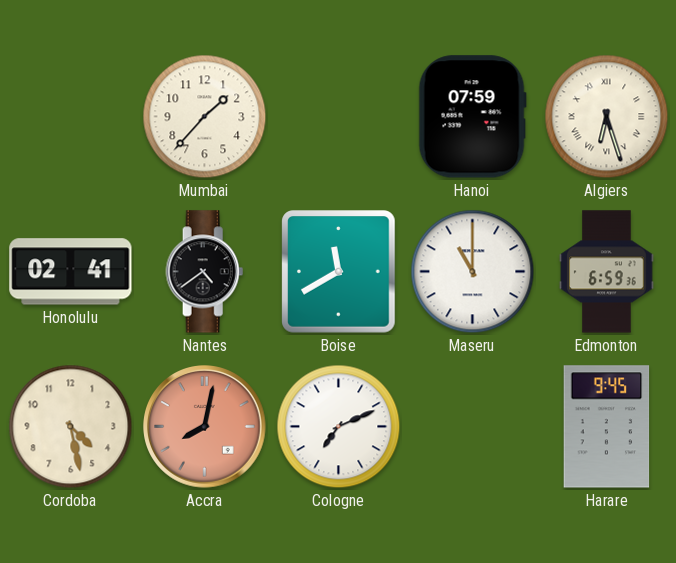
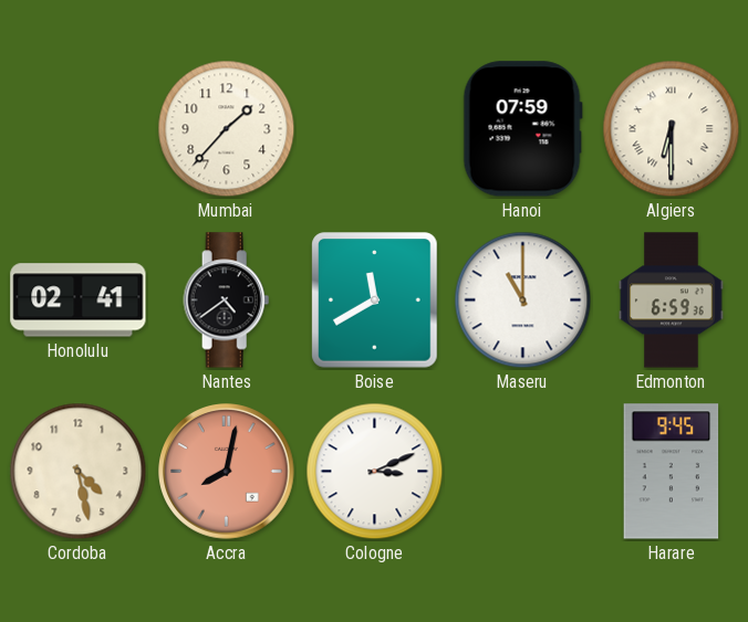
Algiers: 6:27 -> 6:30
Cologne: 7:11 -> 3:11
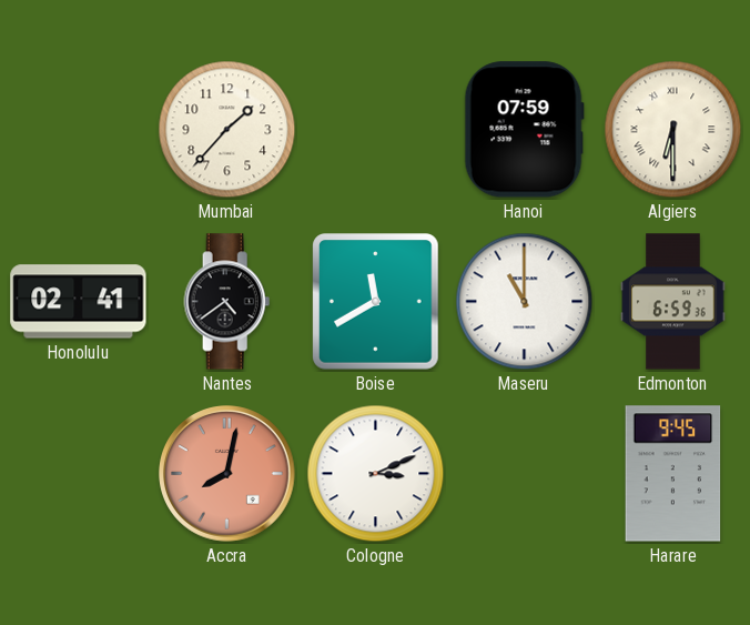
Cordoba: 4:28 -> none
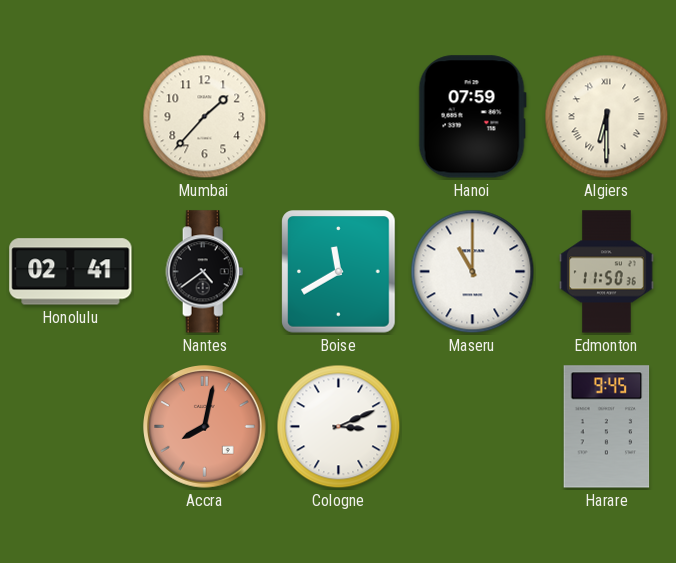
Edmonton: 6:59 -> 11:50
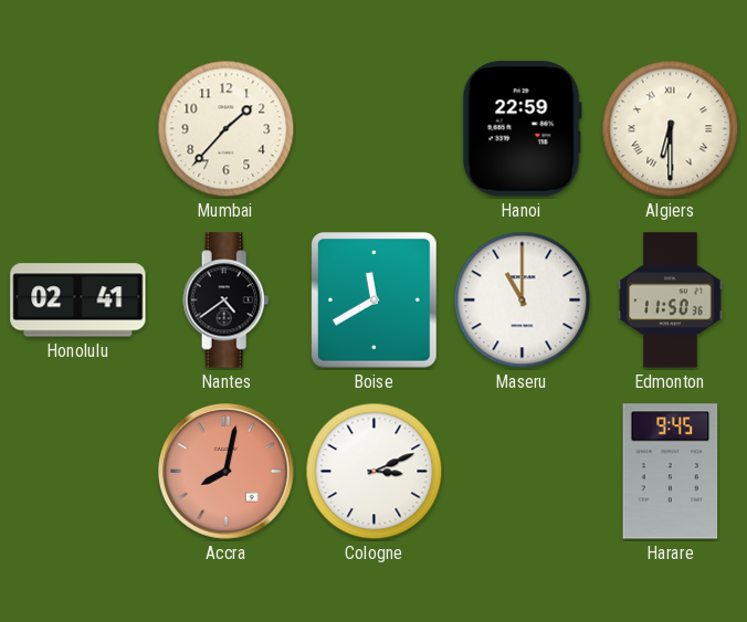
Hanoi: 07:59 -> 22:59
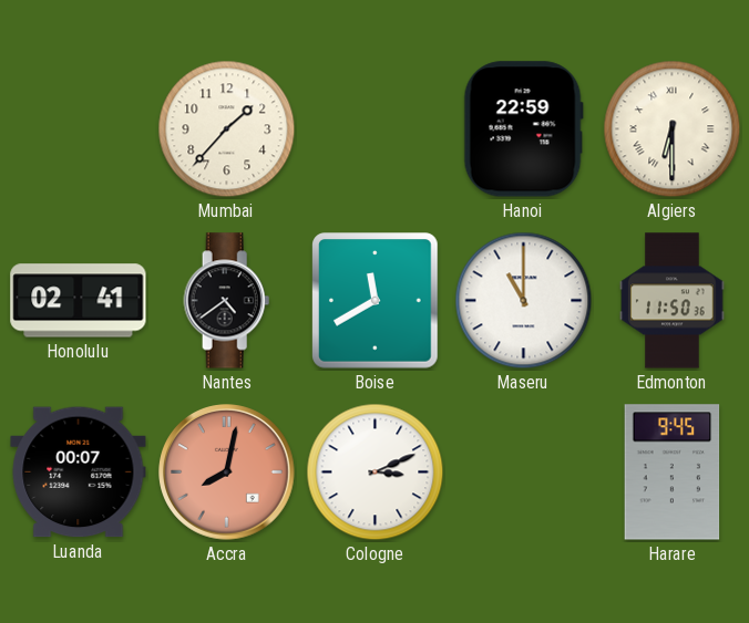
Luanda: none -> 00:07
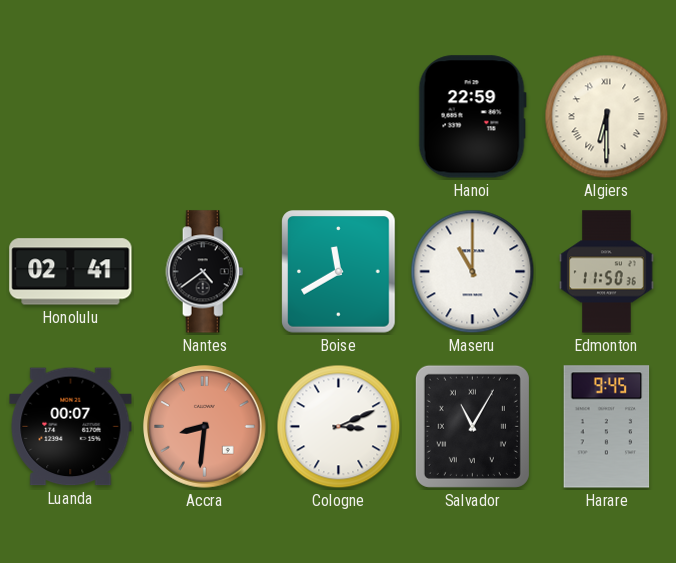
Mumbai: 1:37 -> none
Accra: 8:02 -> 8:31
Salvador: none -> 11:05
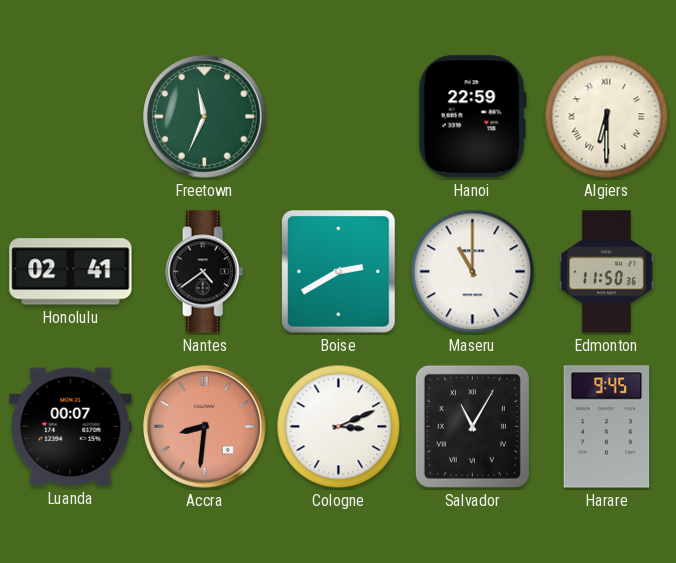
Freetown: none -> 11:34
Boise: 11:40 -> 2:40
